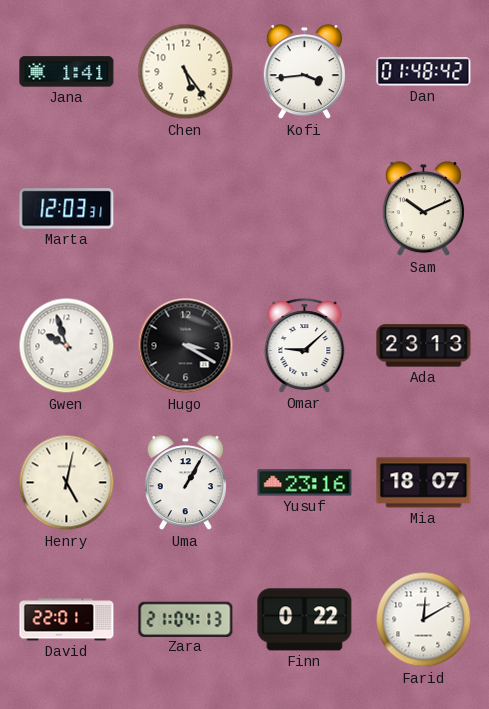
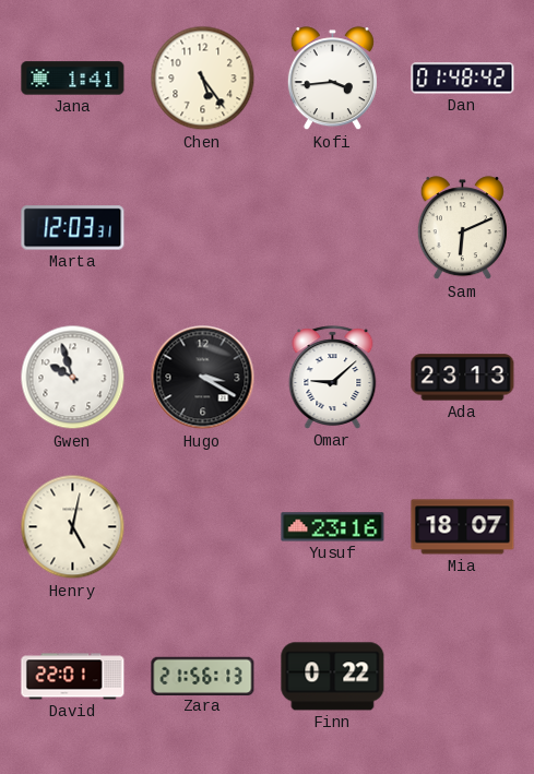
Sam: 10:11 -> 6:11
Uma: 1:05 -> none
Zara: 21:04 -> 21:56
Farid: 12:10 -> none
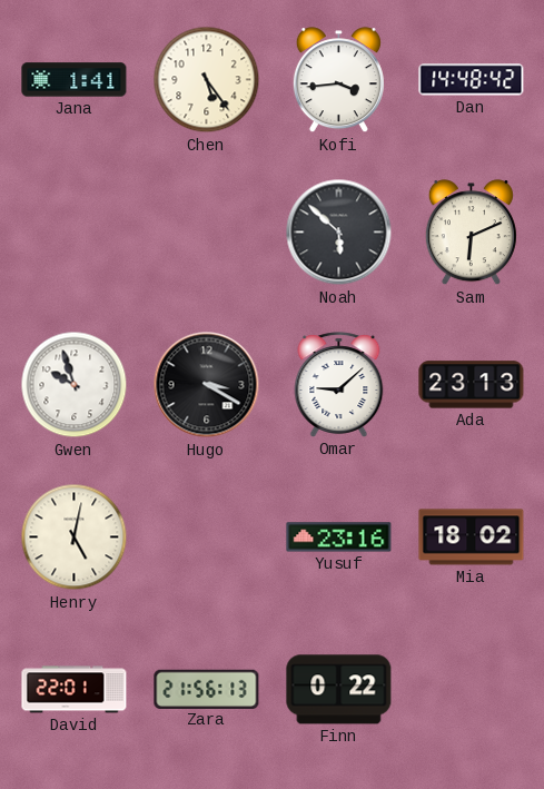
Dan: 01:48 -> 14:48
Marta: 12:03 -> none
Noah: none -> 5:52
Mia: 18:07 -> 18:02
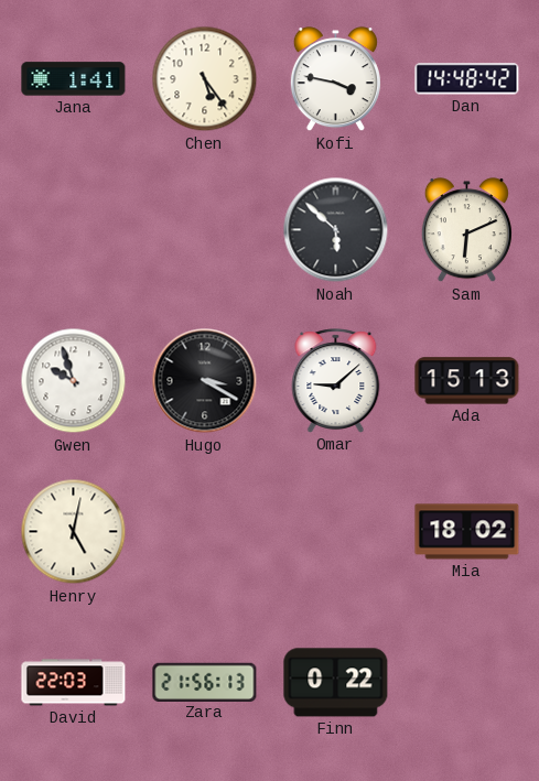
Kofi: 3:44 -> 3:47
Ada: 23:13 -> 15:13
Yusuf: 23:16 -> none
David: 22:01 -> 22:03
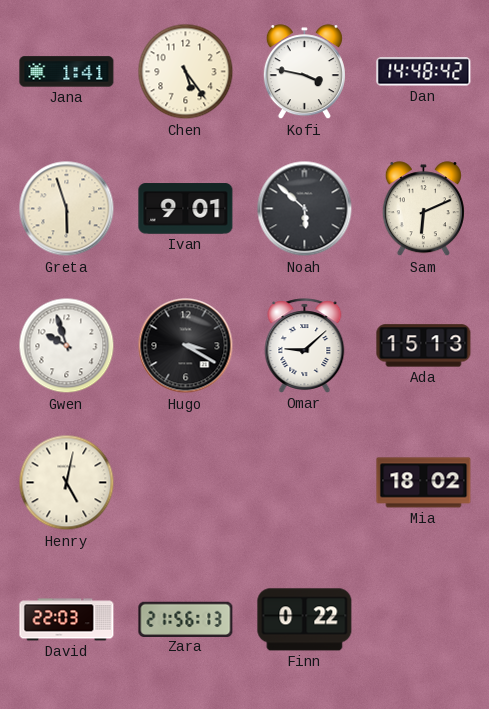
Greta: none -> 5:57
Ivan: none -> 9:01
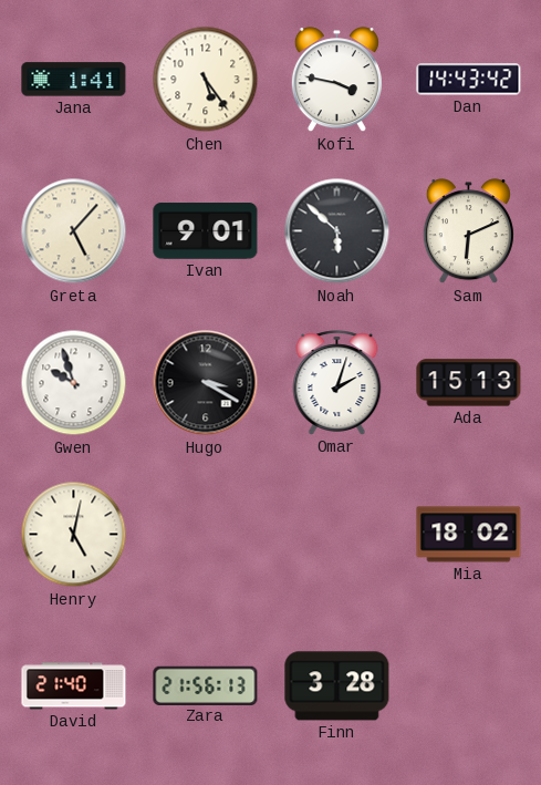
Dan: 14:48 -> 14:43
Greta: 5:57 -> 5:07
Omar: 9:08 -> 2:03
David: 22:03 -> 21:40
Finn: 0:22 -> 3:28
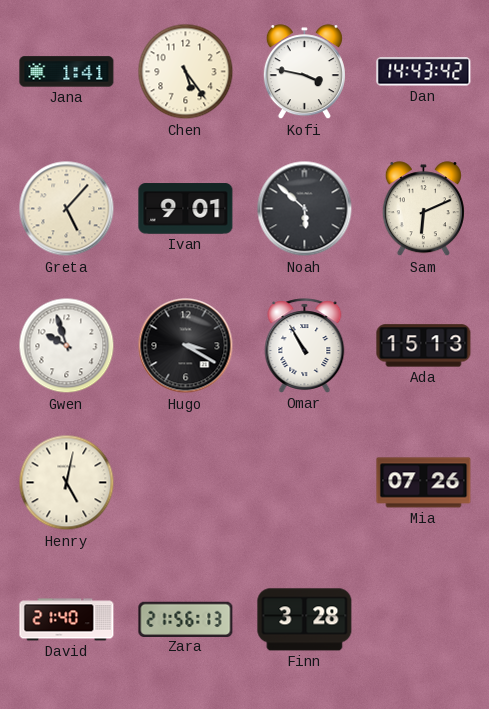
Omar: 2:03 -> 10:55
Mia: 18:02 -> 07:26
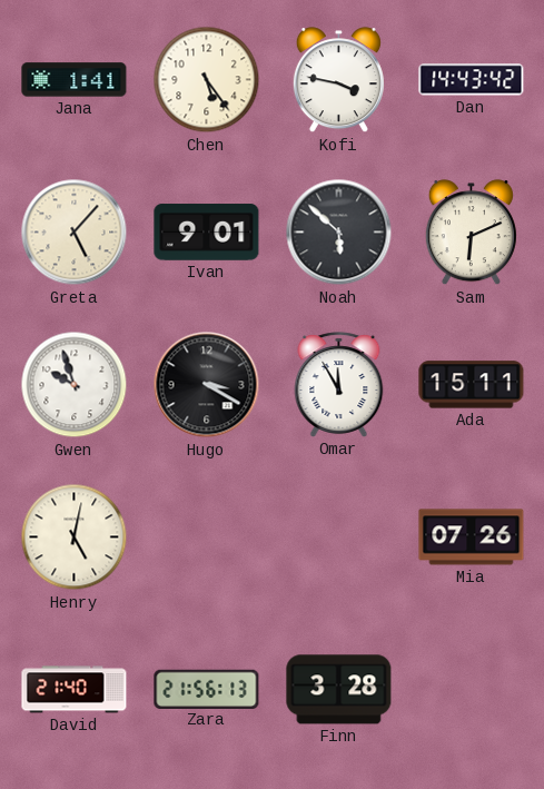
Omar: 10:55 -> 11:55
Ada: 15:13 -> 15:11
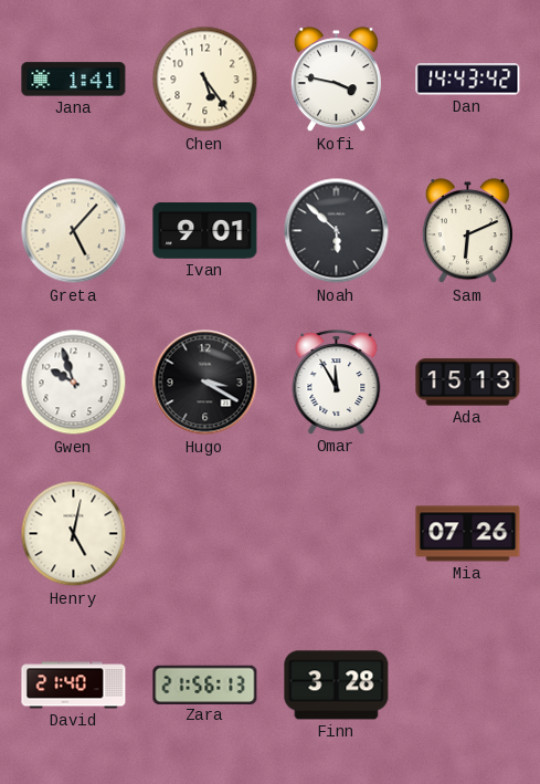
Ada: 15:11 -> 15:13
